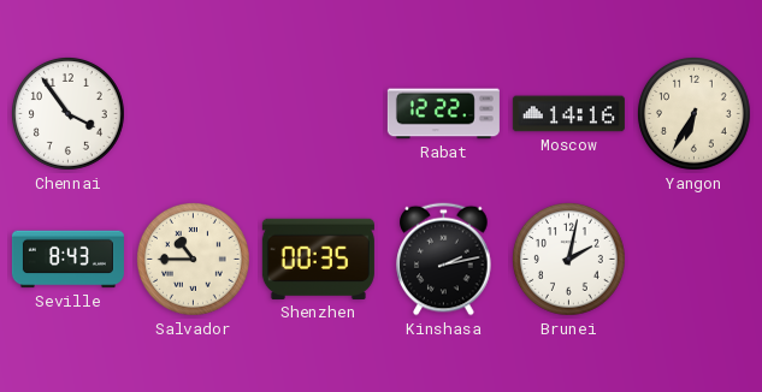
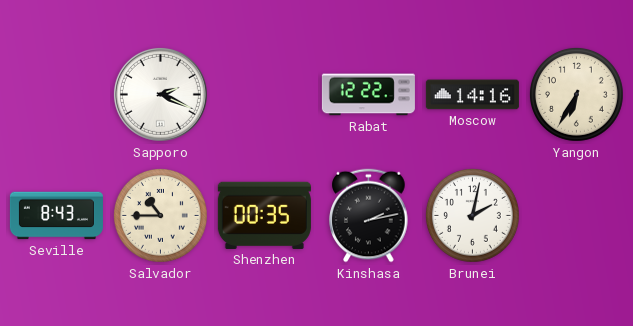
Chennai: 3:54 -> none
Sapporo: none -> 2:19
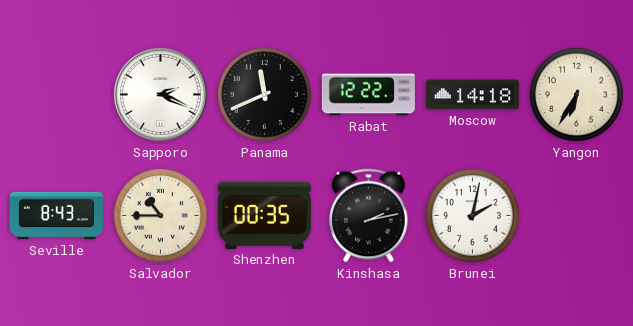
Panama: none -> 11:41
Moscow: 14:16 -> 14:18
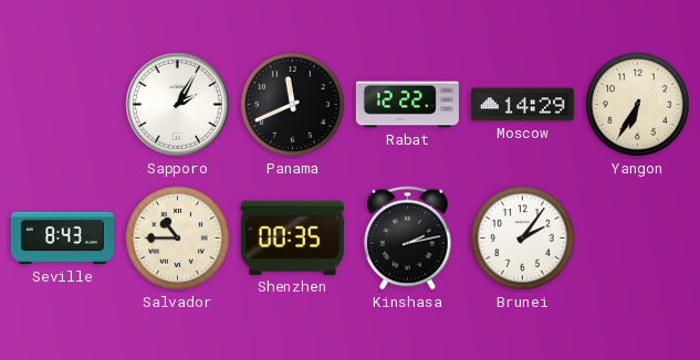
Sapporo: 2:19 -> 2:05
Moscow: 14:18 -> 14:29
Brunei: 2:02 -> 2:06
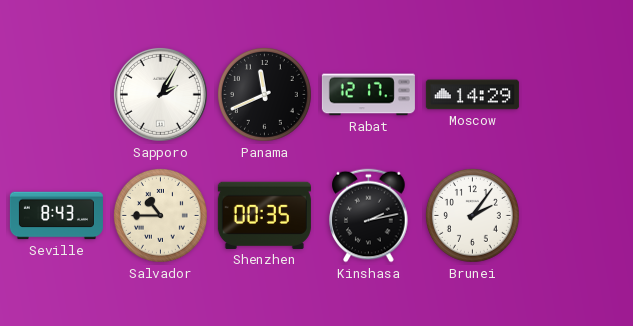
Rabat: 12:22 -> 12:17
Yangon: 6:35 -> none
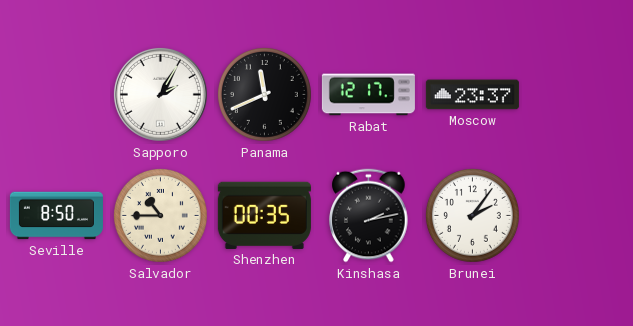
Moscow: 14:29 -> 23:37
Seville: 8:43 -> 8:50
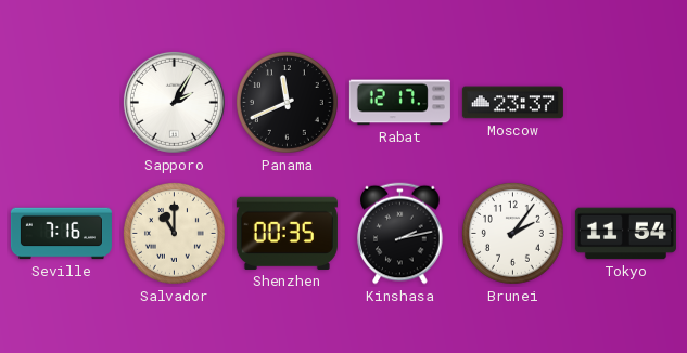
Seville: 8:50 -> 7:16
Salvador: 10:45 -> 11:00
Tokyo: none -> 11:54
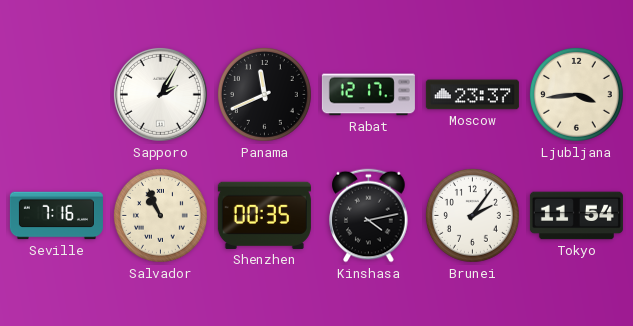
Ljubljana: none -> 3:44
Salvador: 11:00 -> 10:56
Kinshasa: 2:13 -> 4:13
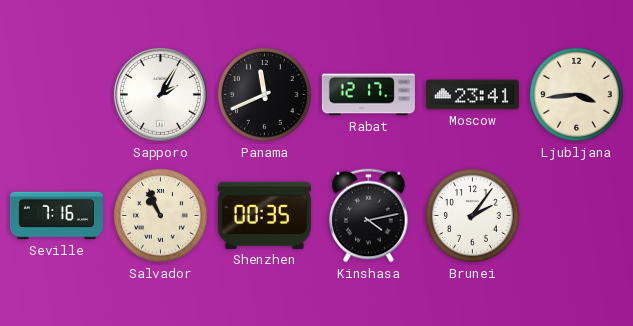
Moscow: 23:37 -> 23:41
Tokyo: 11:54 -> none
